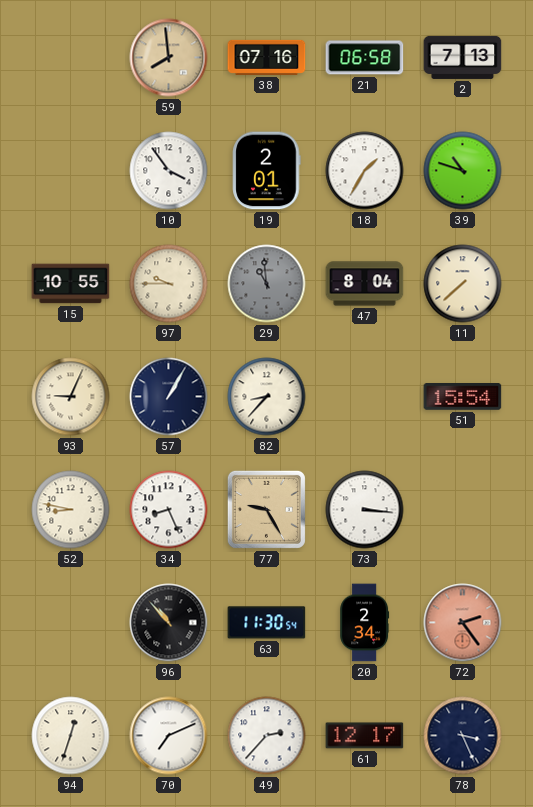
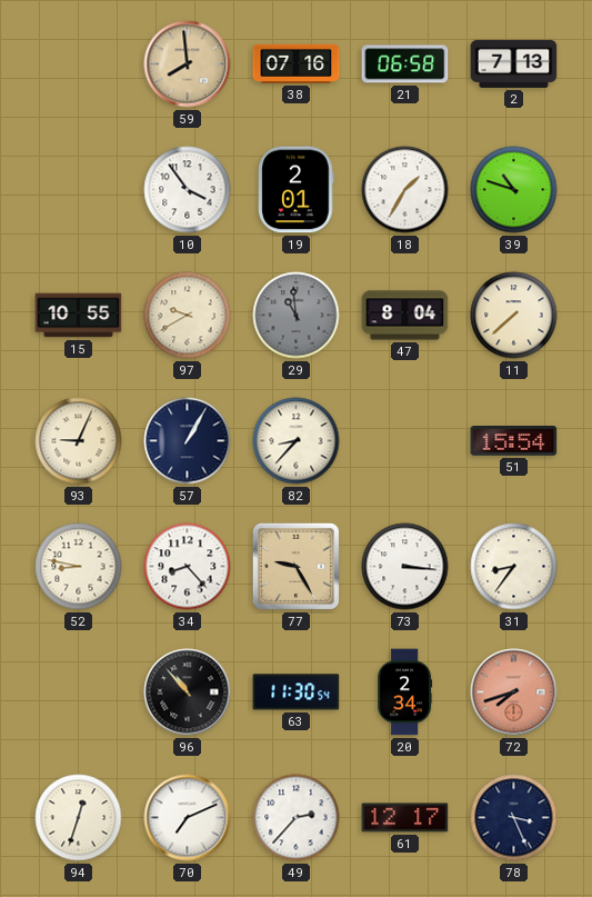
97: 9:45 -> 9:40
34: 8:26 -> 8:23
31: none -> 8:36
72: 2:24 -> 7:42
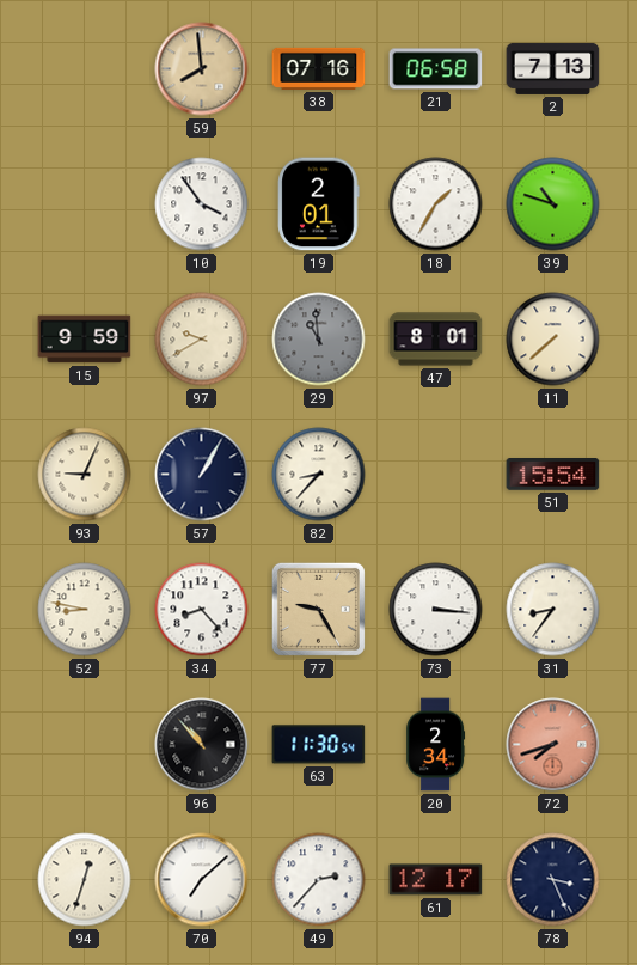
15: 10:55 -> 9:59
47: 8:04 -> 8:01
70: 7:11 -> 7:08
